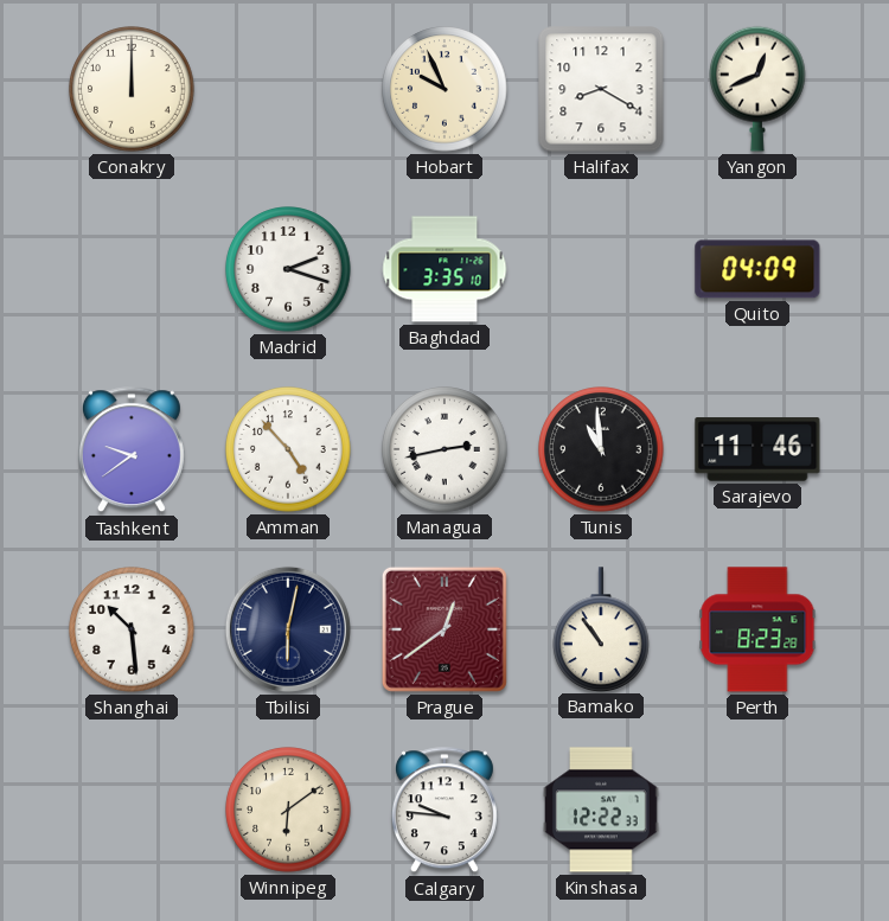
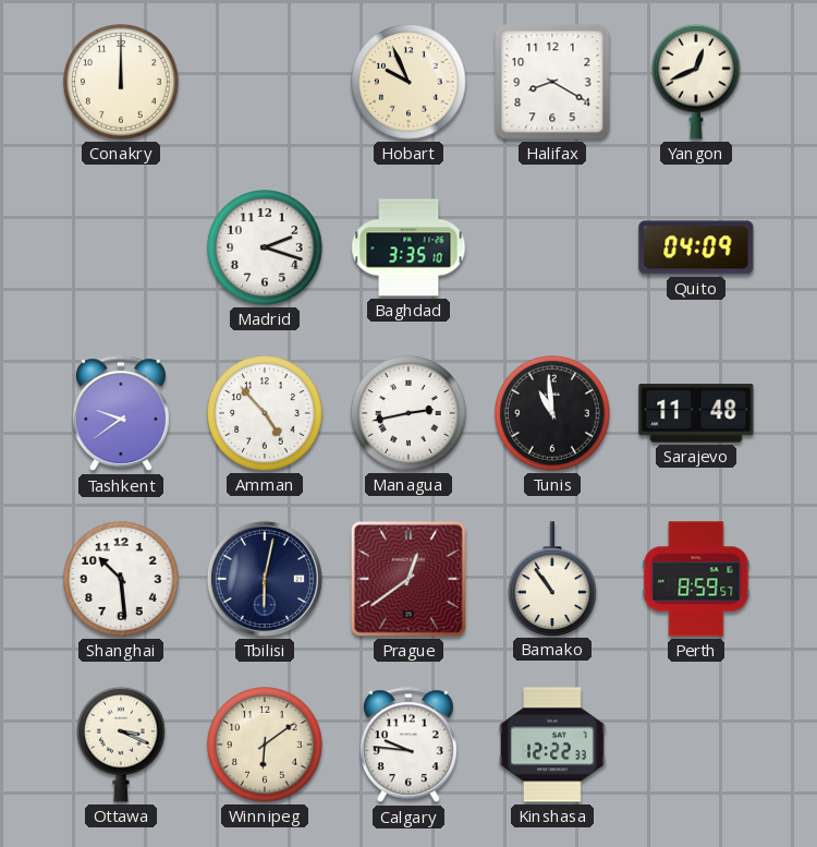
Sarajevo: 11:46 -> 11:48
Perth: 8:23 -> 8:59
Ottawa: none -> 3:19
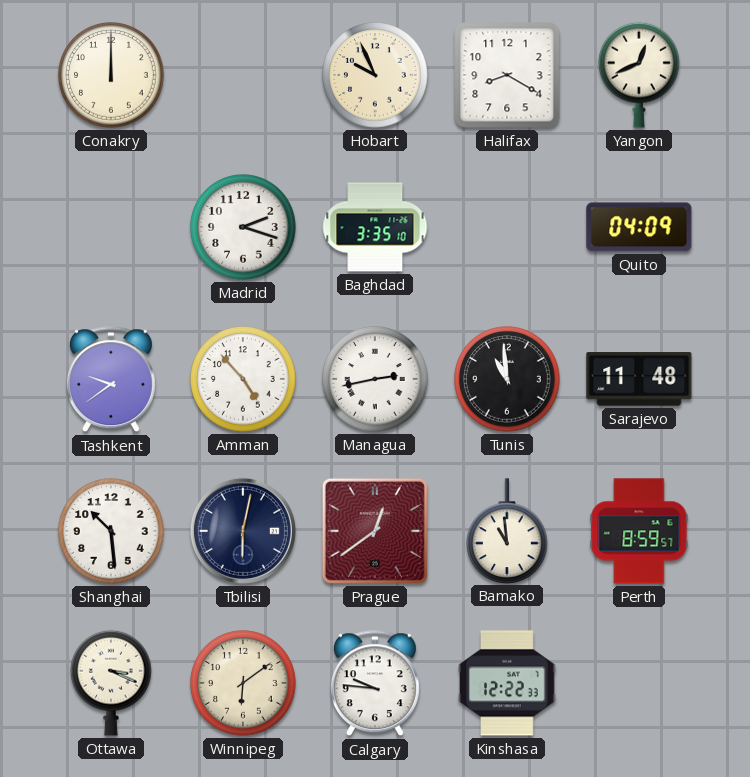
Bamako: 10:54 -> 10:59
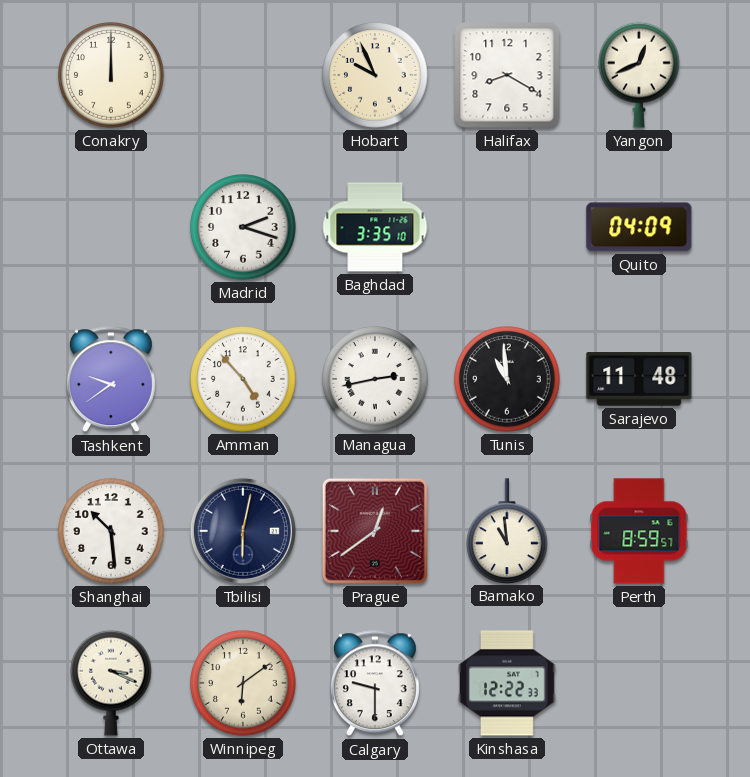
Calgary: 9:46 -> 9:30
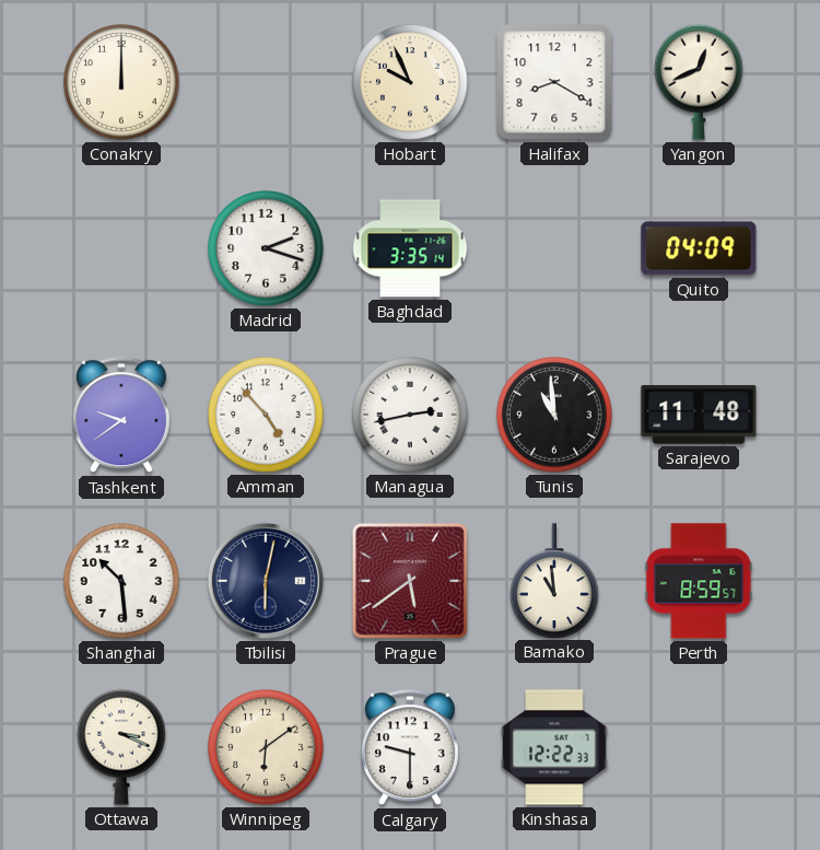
Baghdad: 3:35:10 -> 3:35:14
Prague: 12:39 -> 5:39
